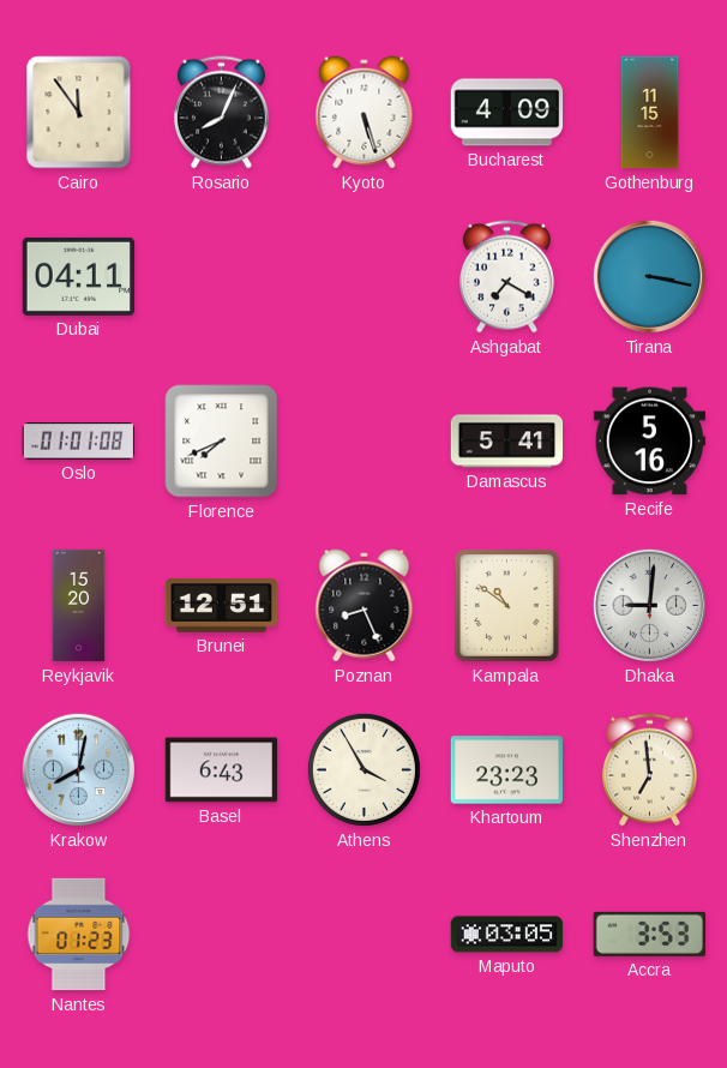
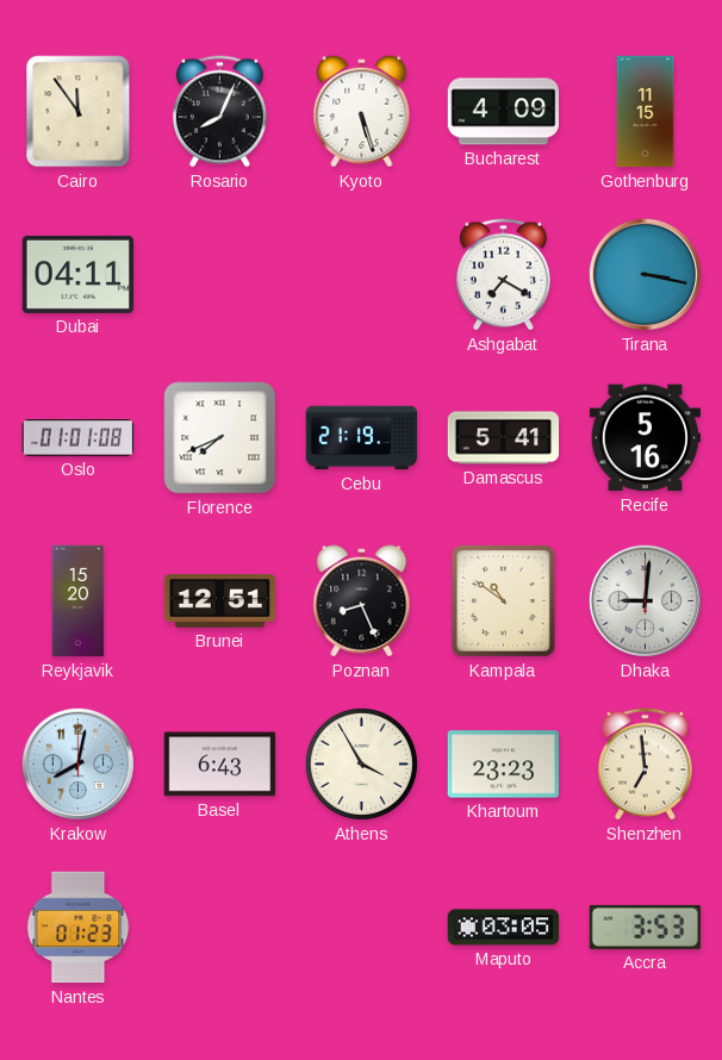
Cebu: none -> 21:19
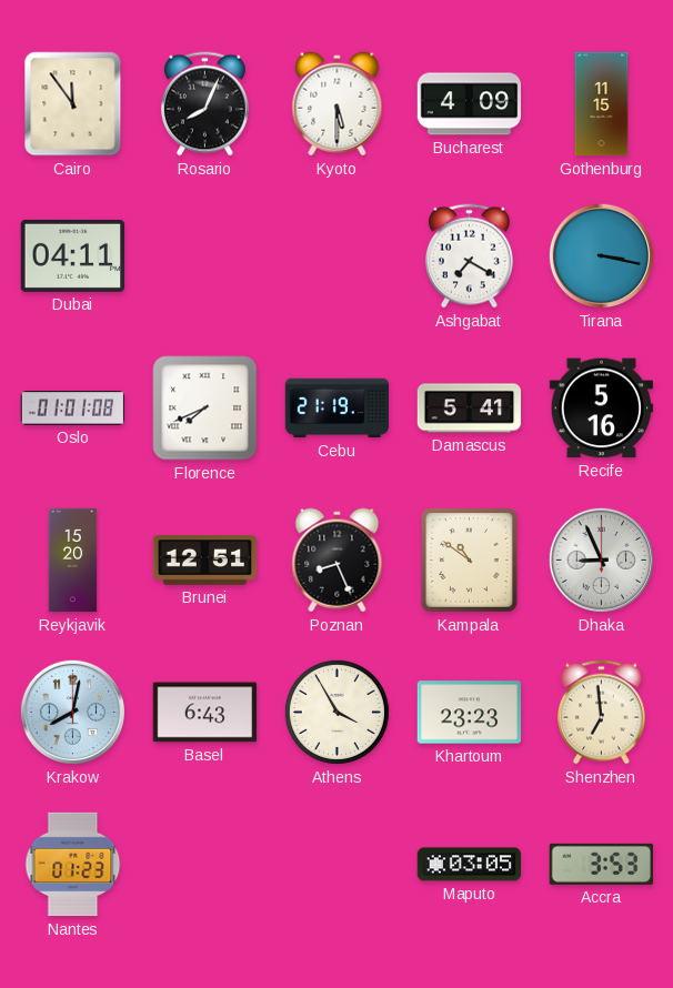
Kyoto: 5:27 -> 5:30
Dhaka: 9:01 -> 8:56
